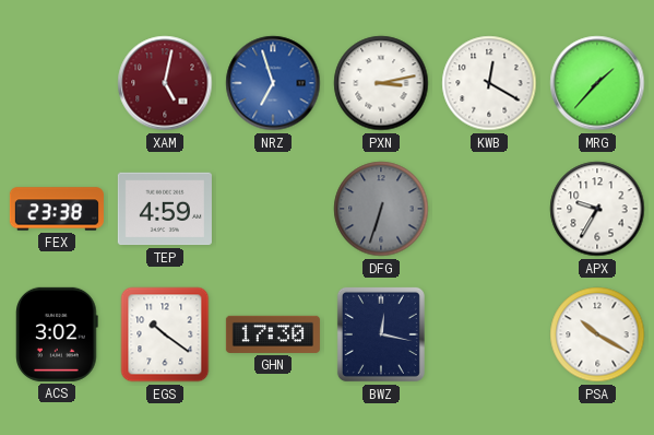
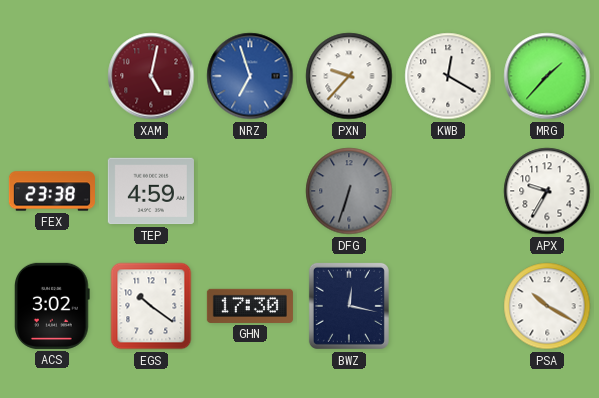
PXN: 3:13 -> 9:37
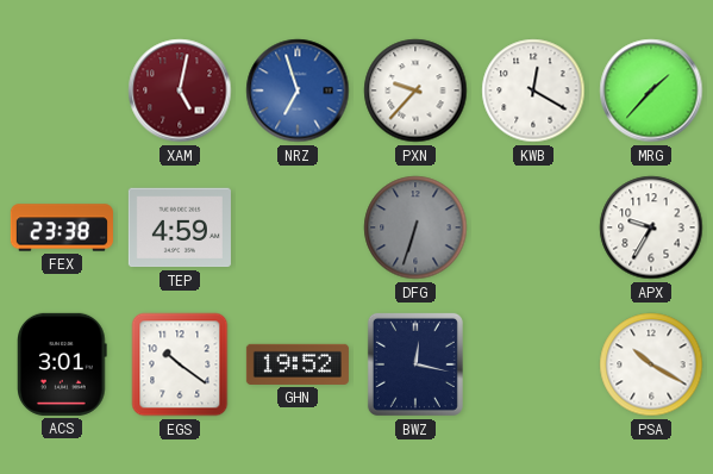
ACS: 3:02 -> 3:01
GHN: 17:30 -> 19:52
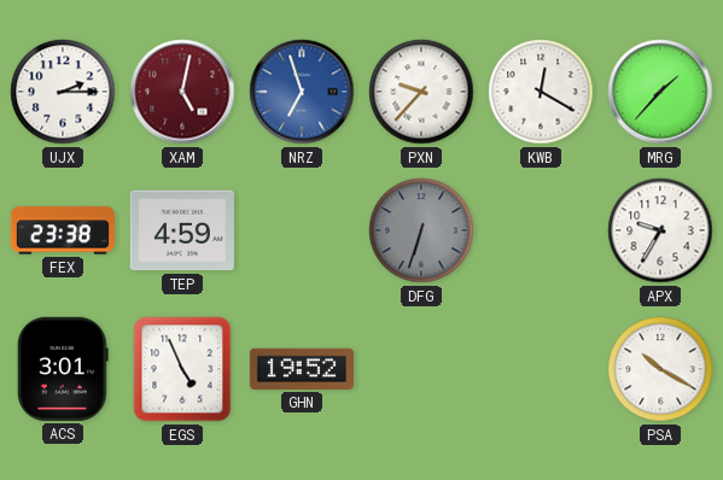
UJX: none -> 2:15
EGS: 10:21 -> 4:56
BWZ: 12:17 -> none
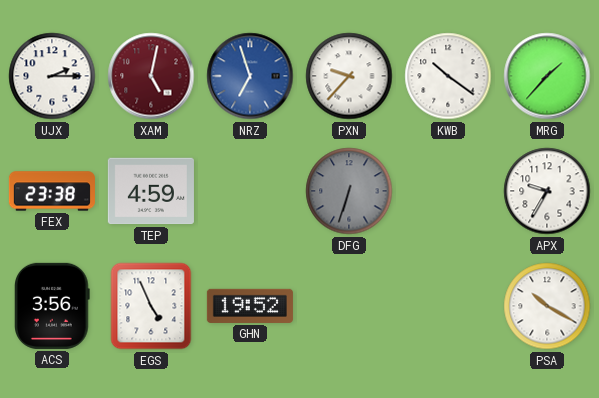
KWB: 12:20 -> 10:21
ACS: 3:01 -> 3:56
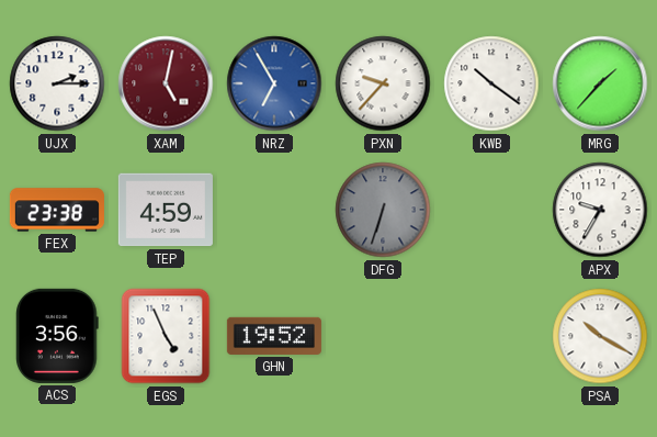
NRZ: 6:57 -> 6:55
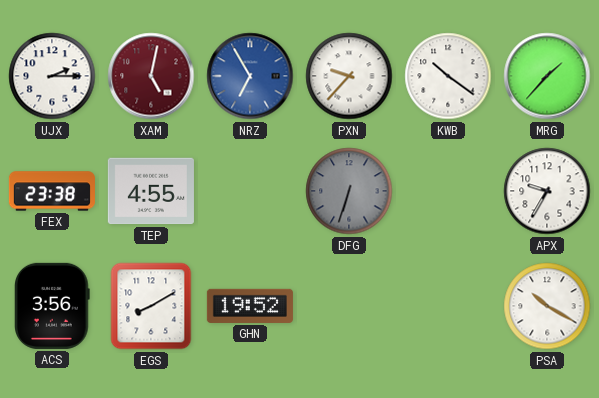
TEP: 4:59 -> 4:55
EGS: 4:56 -> 8:10
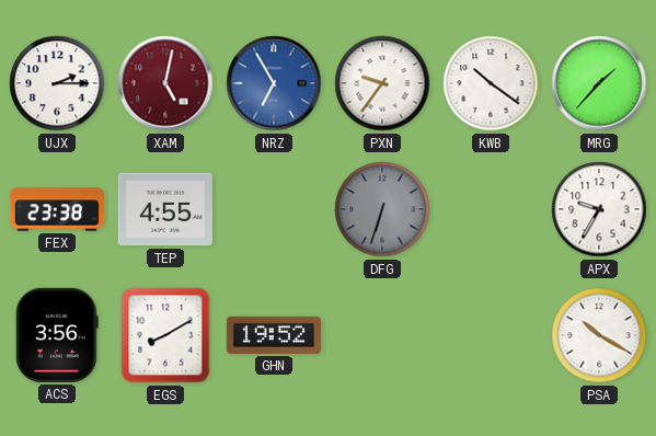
PXN: 9:37 -> 9:36
